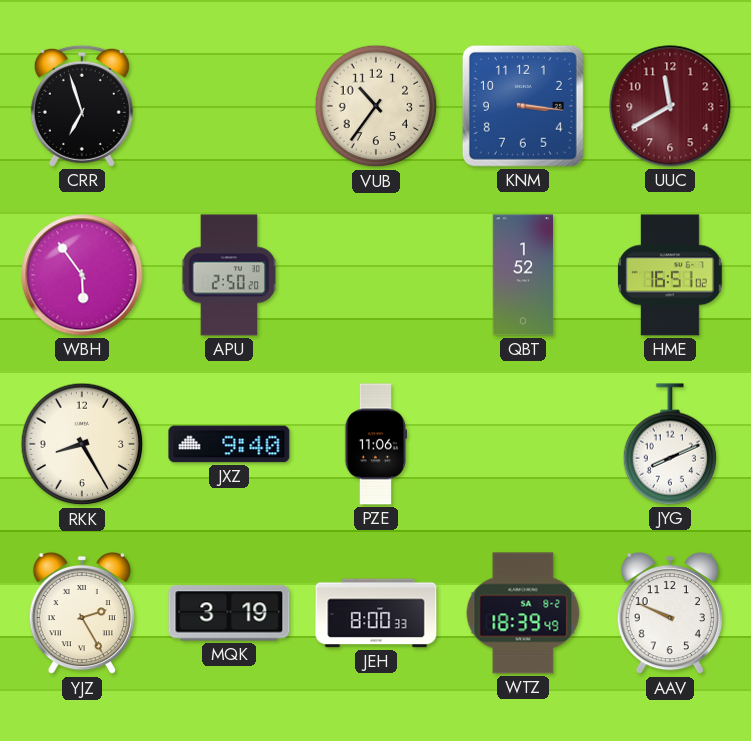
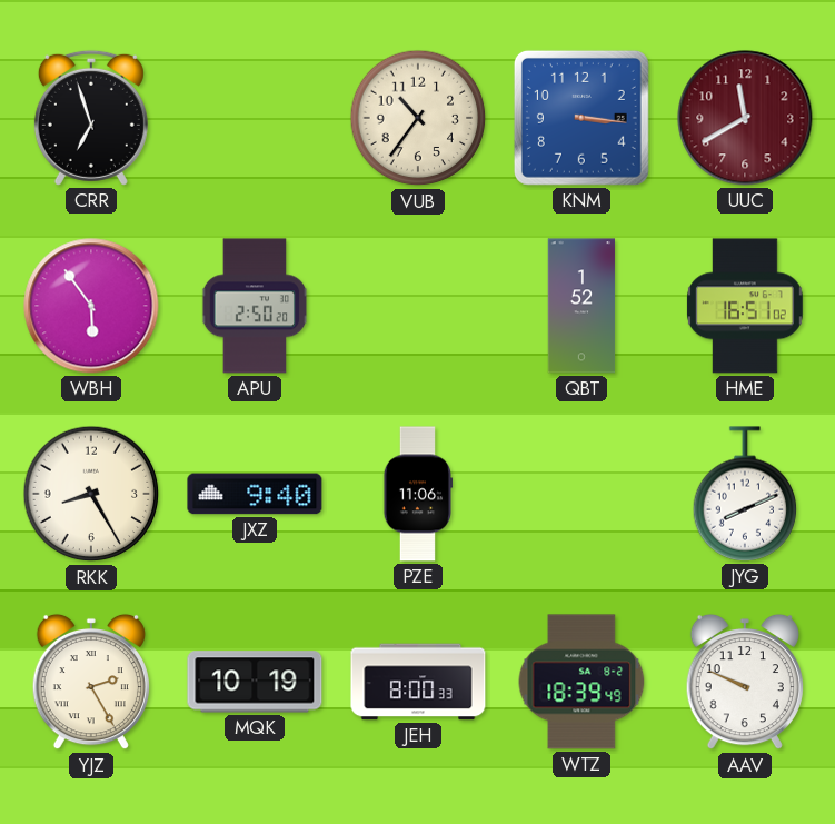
MQK: 3:19 -> 10:19
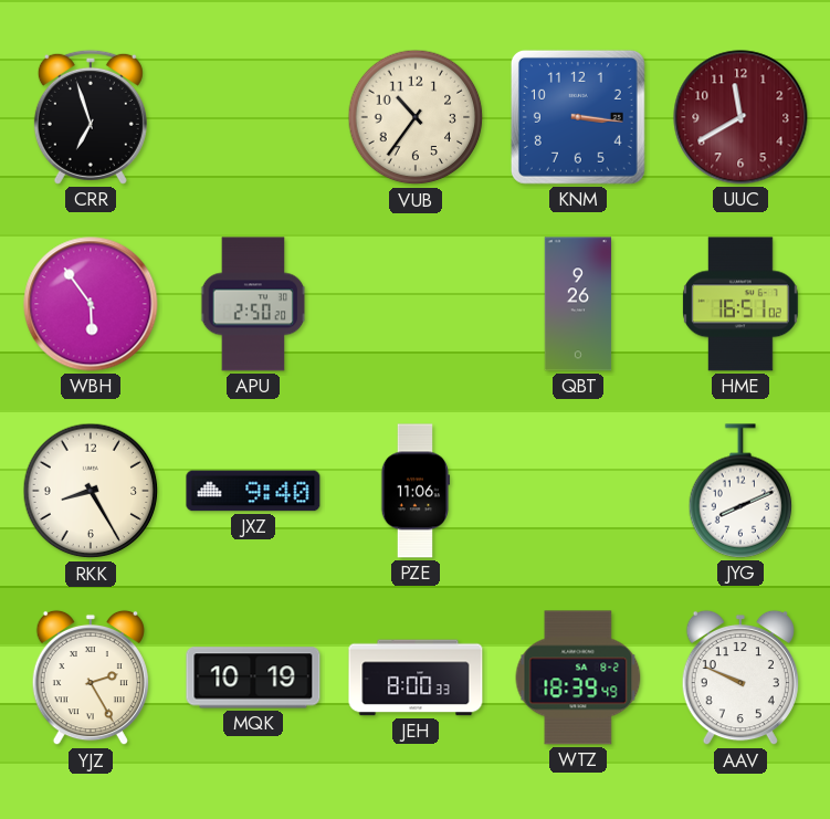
QBT: 1:52 -> 9:26
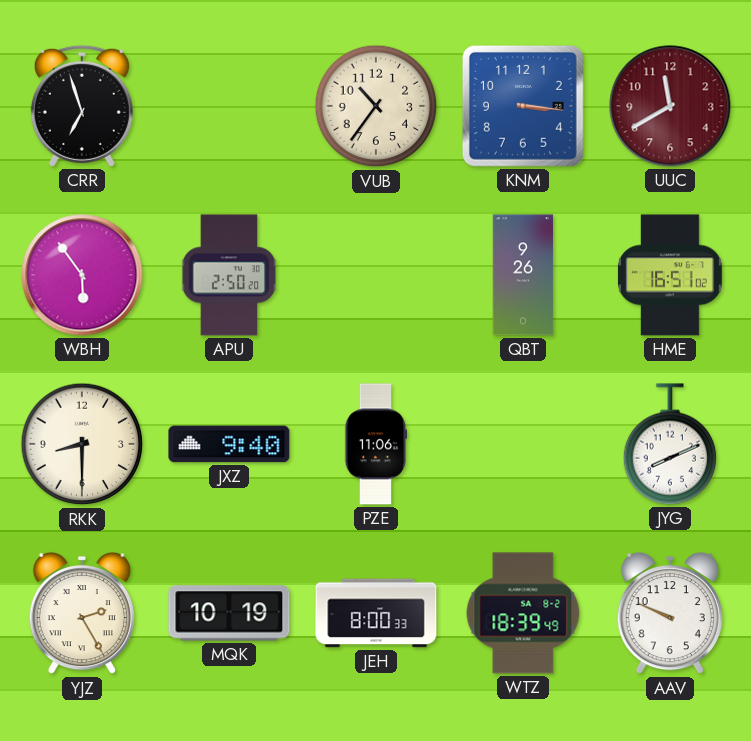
RKK: 8:25 -> 8:30
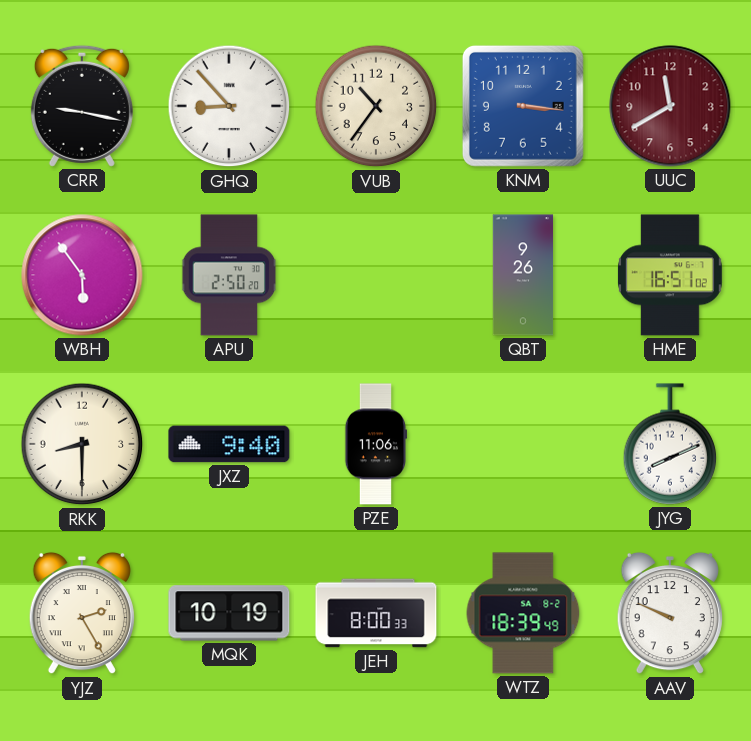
CRR: 6:57 -> 9:17
GHQ: none -> 8:53
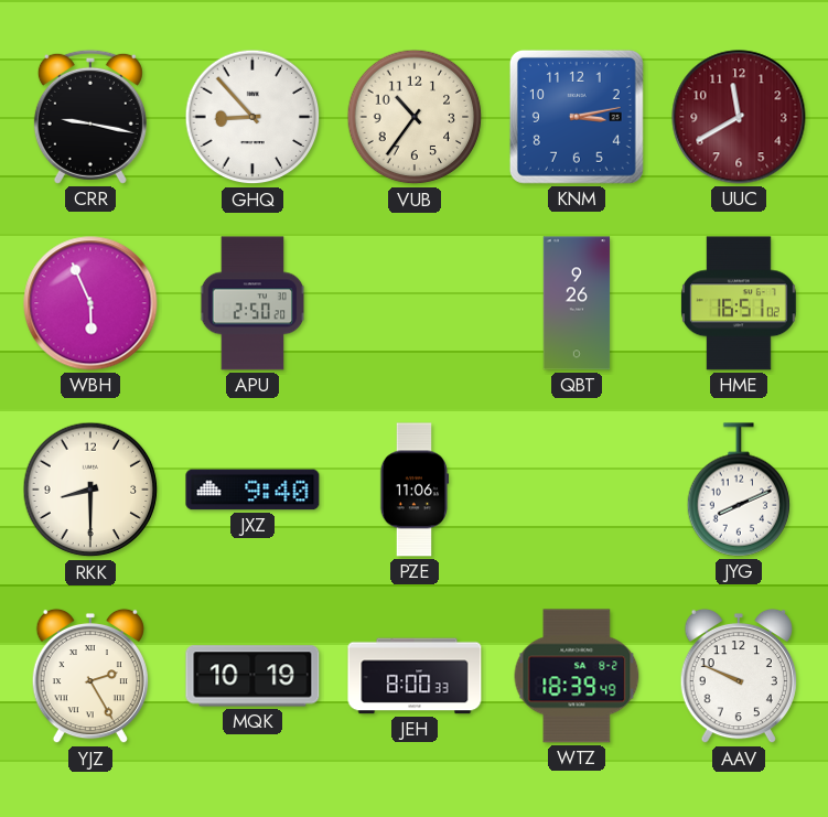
KNM: 3:16 -> 3:13
WBH: 5:54 -> 5:56
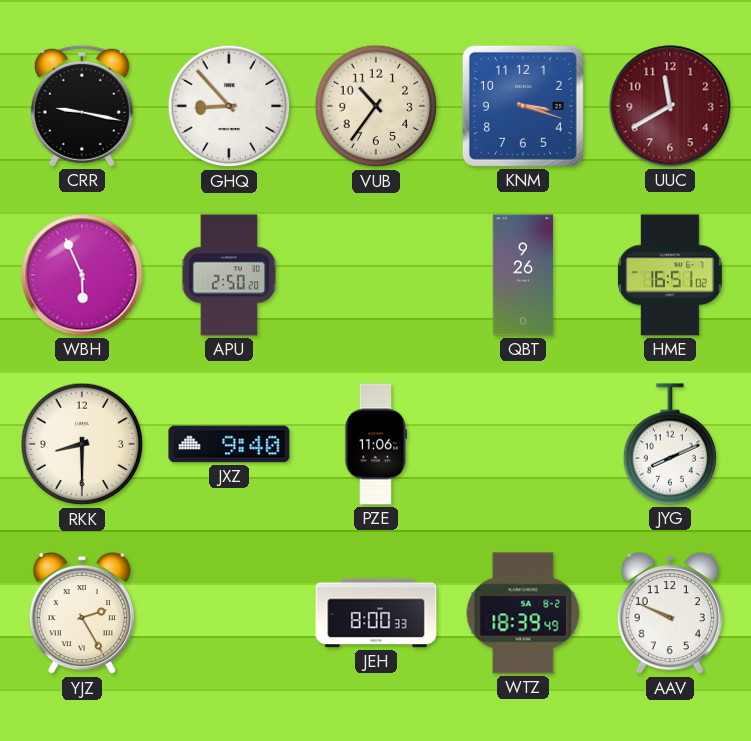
KNM: 3:13 -> 3:18
MQK: 10:19 -> none
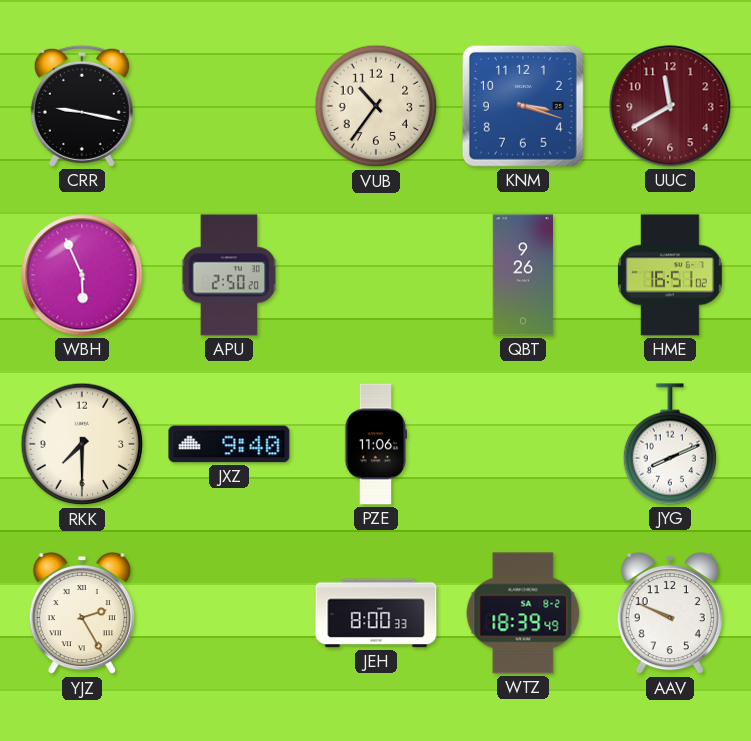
GHQ: 8:53 -> none
RKK: 8:30 -> 7:30
